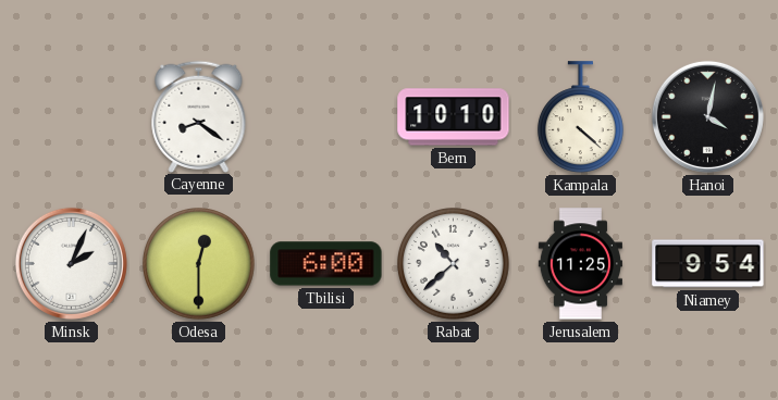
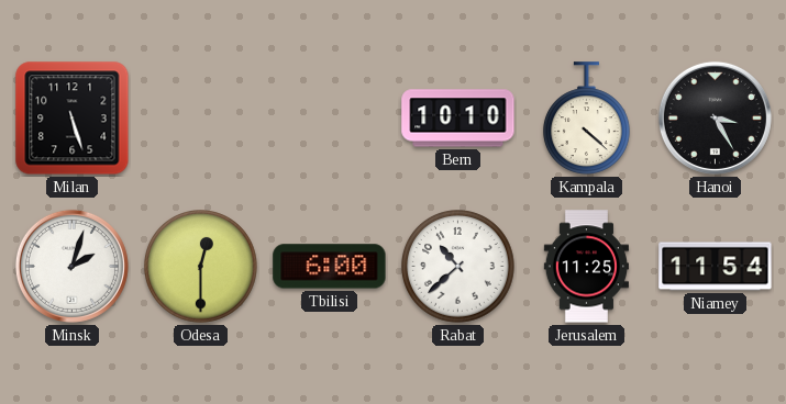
Milan: none -> 5:27
Cayenne: 8:21 -> none
Hanoi: 4:02 -> 3:25
Minsk: 2:04 -> 2:03
Niamey: 9:54 -> 11:54
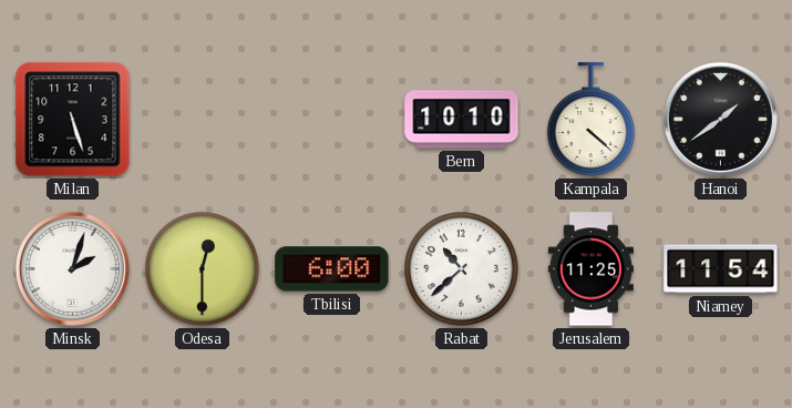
Hanoi: 3:25 -> 1:39
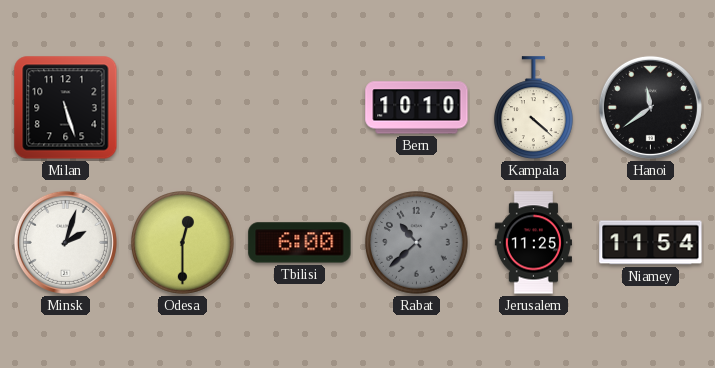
Hanoi: 1:39 -> 11:39
Rabat dial: white -> grey
